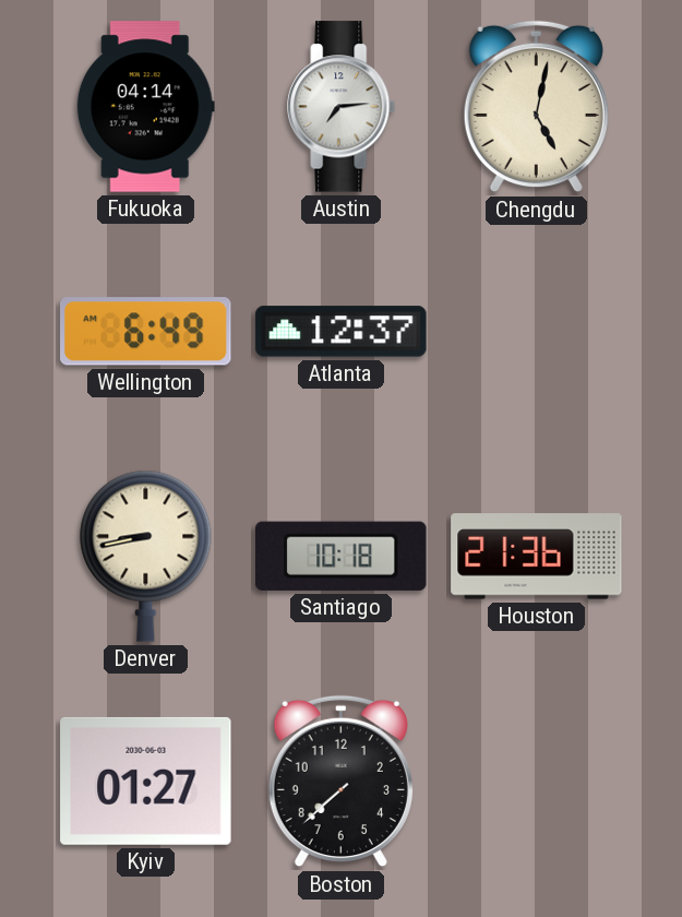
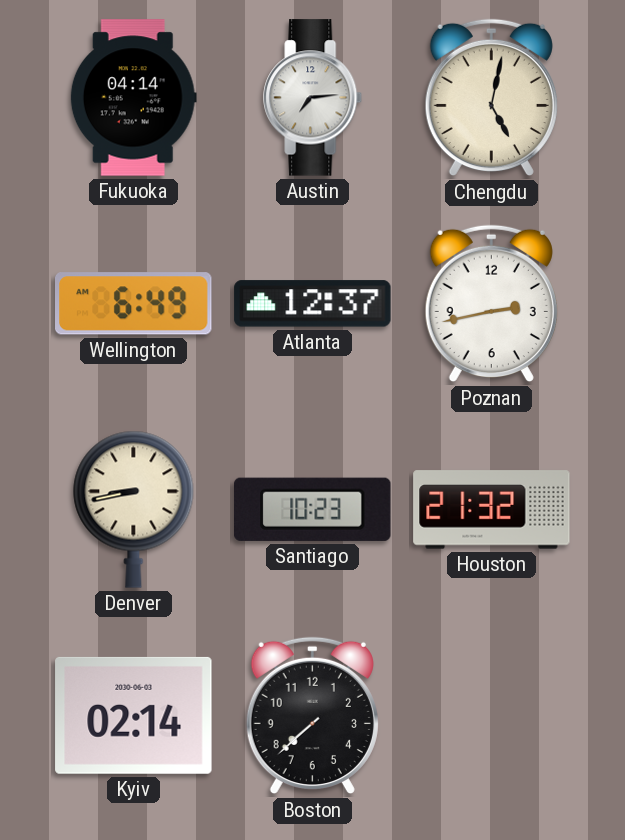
Poznan: none -> 2:43
Santiago: 10:18 -> 10:23
Houston: 21:36 -> 21:32
Kyiv: 01:27 -> 02:14
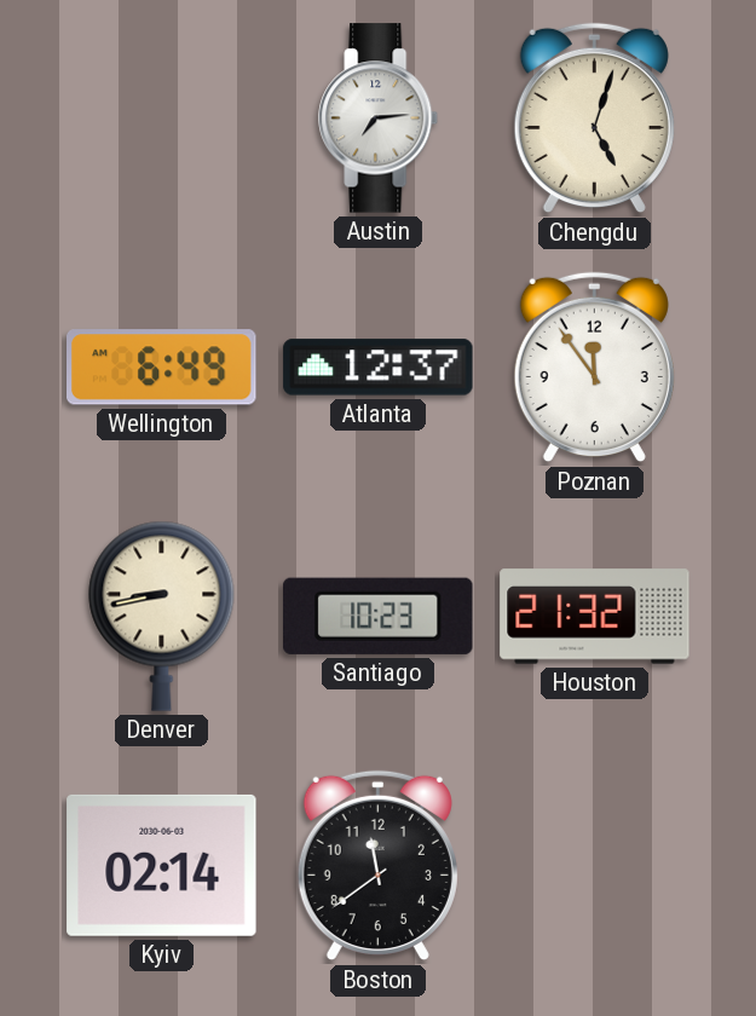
Fukuoka: 04:14 -> none
Chengdu: 5:02 -> 5:03
Poznan: 2:43 -> 11:54
Boston: 7:38 -> 11:39
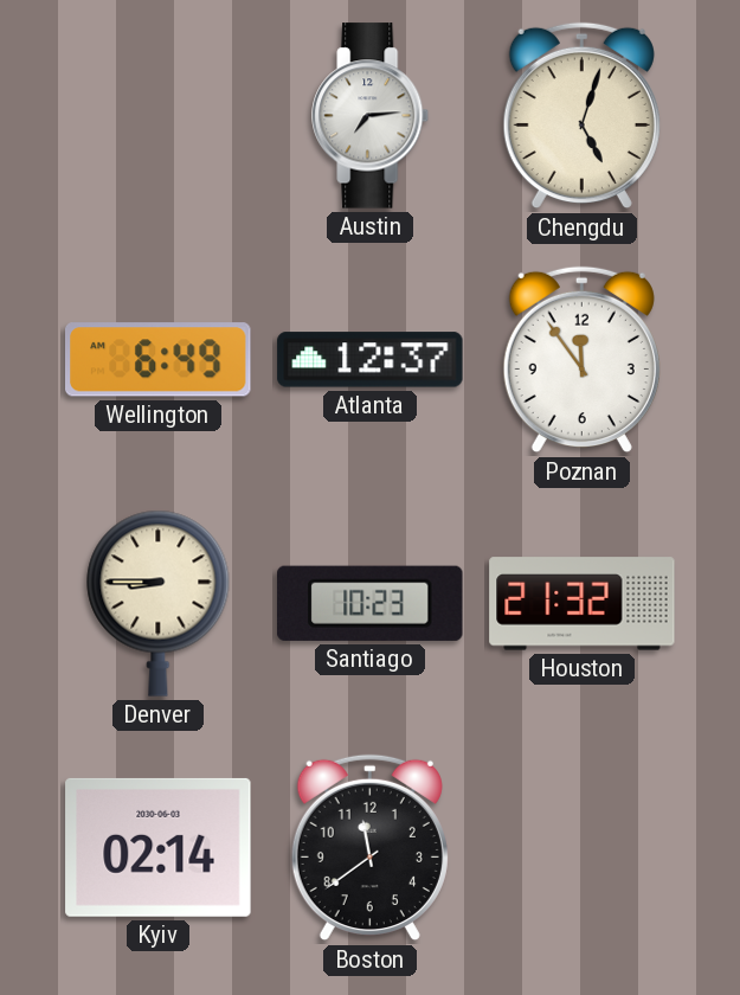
Denver: 8:43 -> 8:45
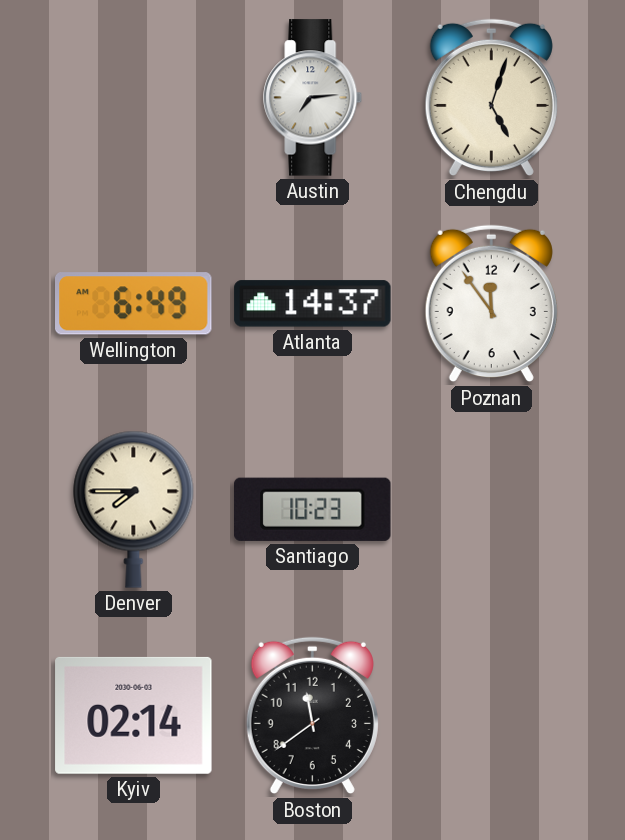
Atlanta: 12:37 -> 14:37
Denver: 8:45 -> 7:45
Houston: 21:32 -> none
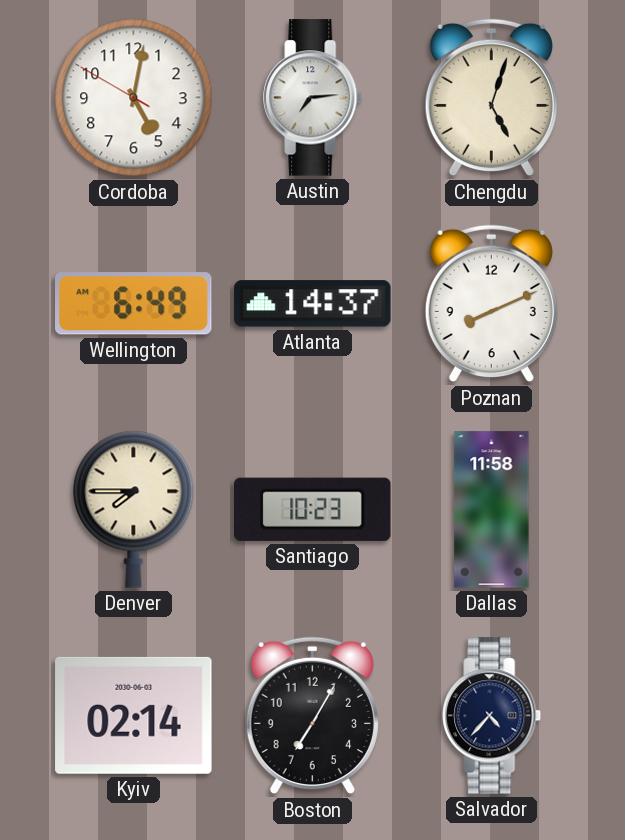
Cordoba: none -> 5:01
Poznan: 11:54 -> 8:11
Dallas: none -> 11:58
Boston: 11:39 -> 7:05
Salvador: none -> 4:37
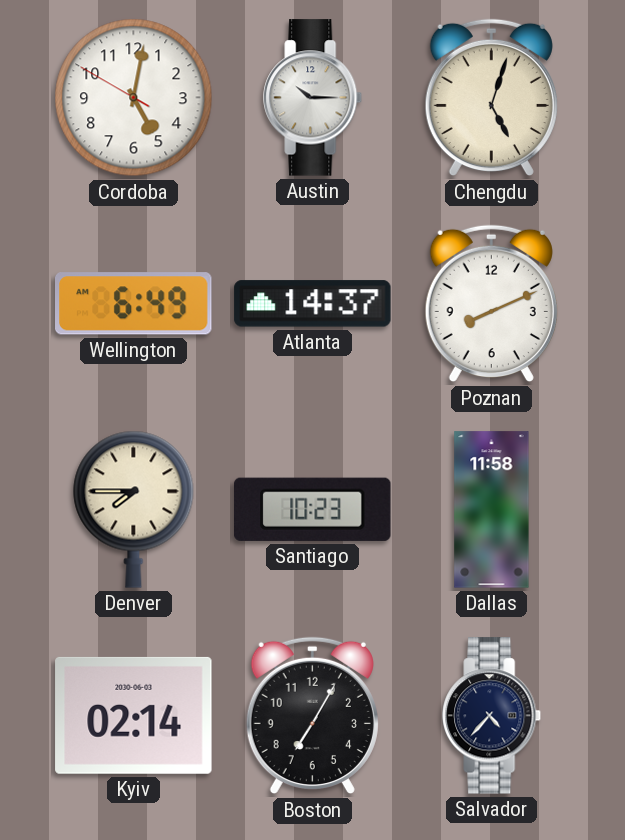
Austin: 7:14 -> 10:15
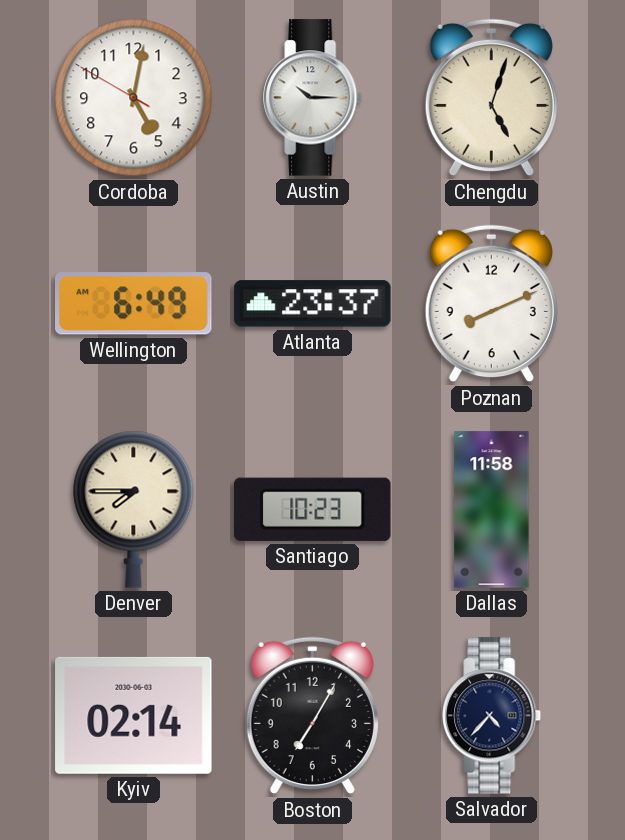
Atlanta: 14:37 -> 23:37
